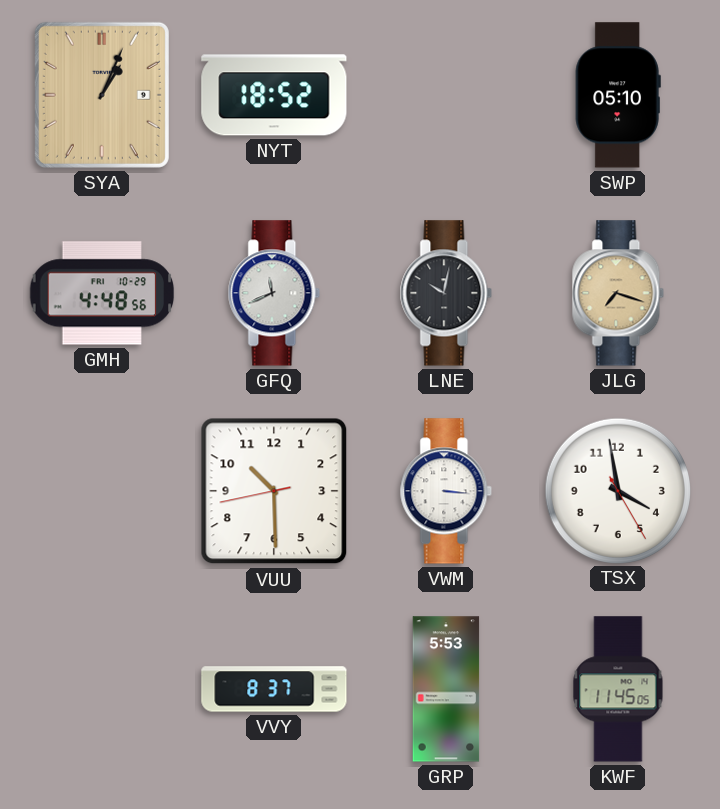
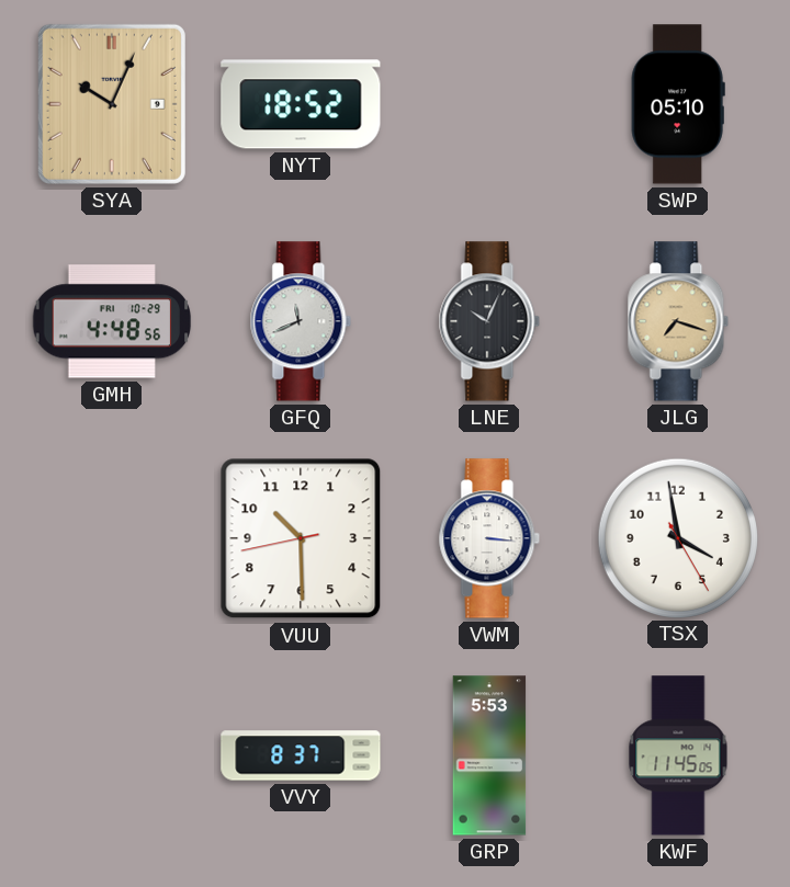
SYA: 1:04 -> 10:04
LNE: 10:02 -> 10:04
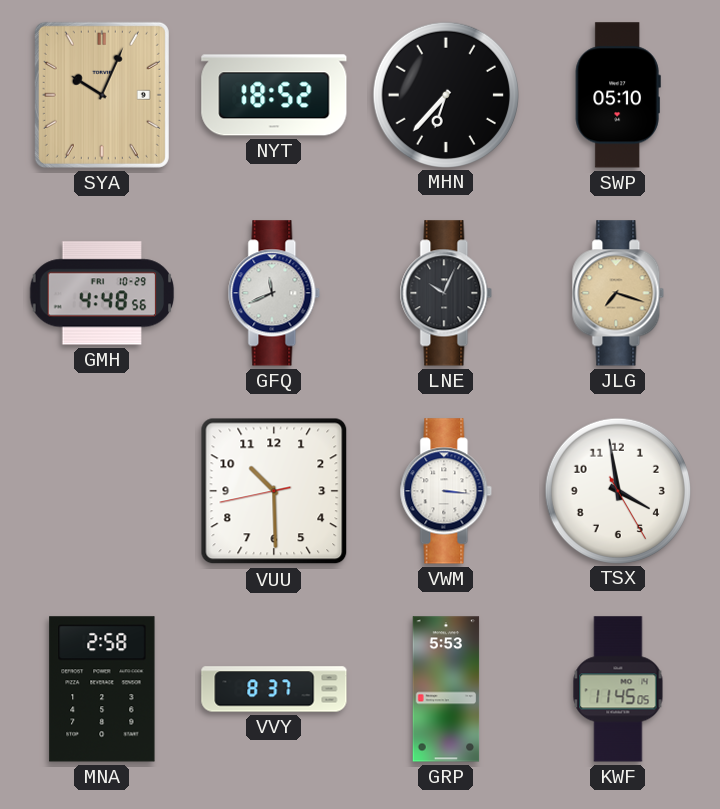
MHN: none -> 6:37
MNA: none -> 2:58
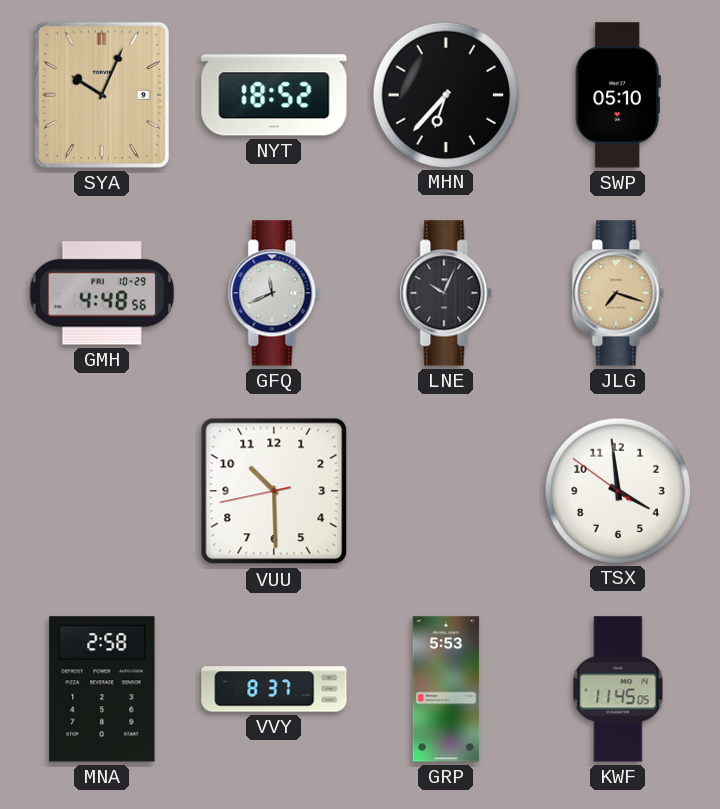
VWM: 3:16 -> none
TSX: 3:58:25 -> 3:58:51
